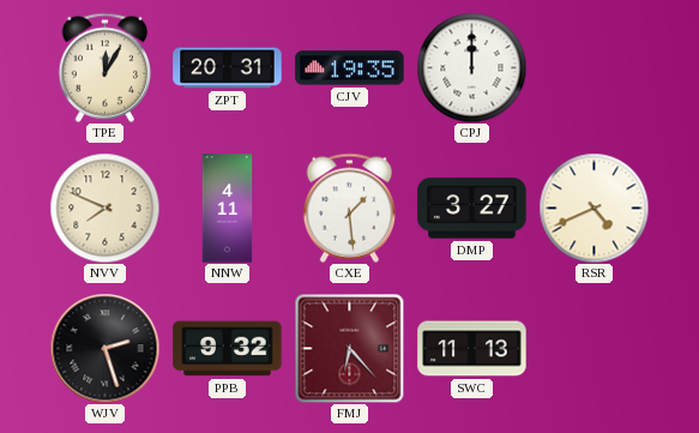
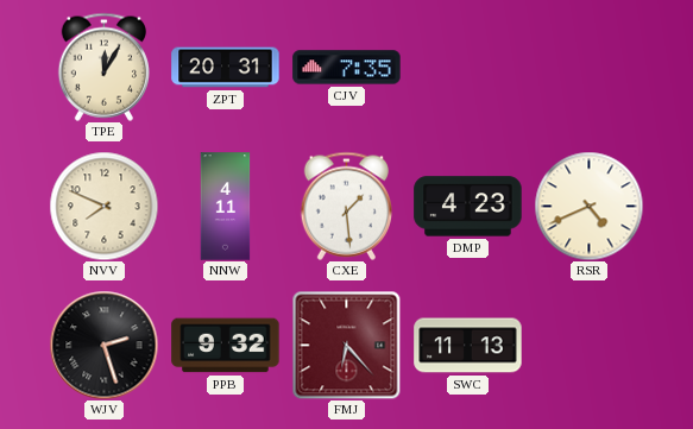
CJV: 19:35 -> 7:35
CPJ: 12:00 -> none
DMP: 3:27 -> 4:23
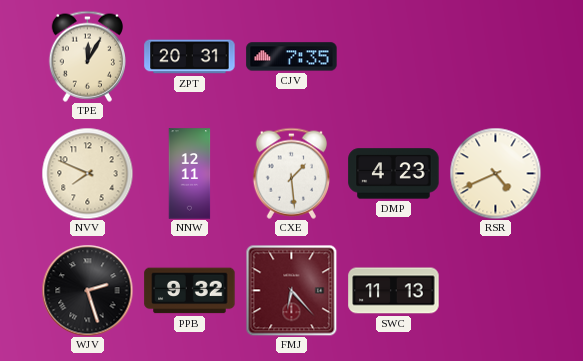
NNW: 4:11 -> 12:11
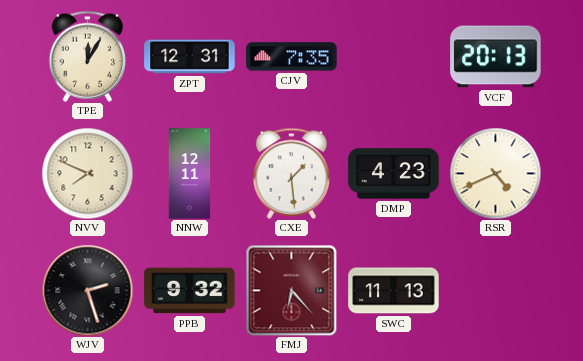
ZPT: 20:31 -> 12:31
VCF: none -> 20:13
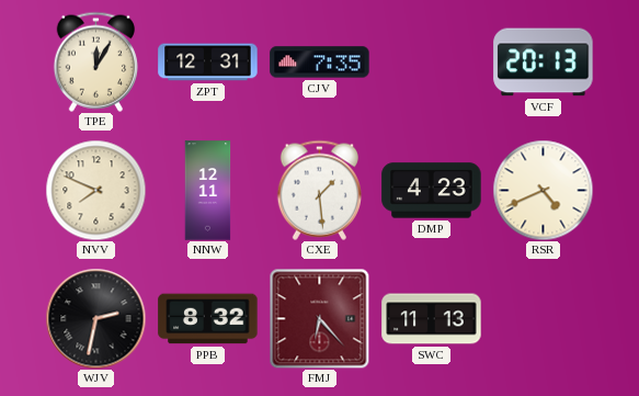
WJV: 2:27 -> 2:32
PPB: 9:32 -> 8:32
